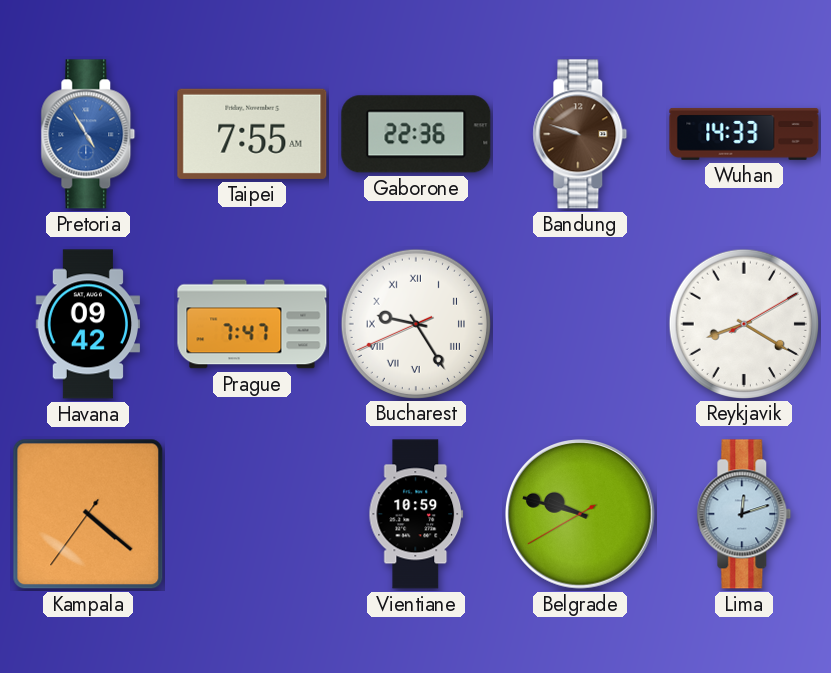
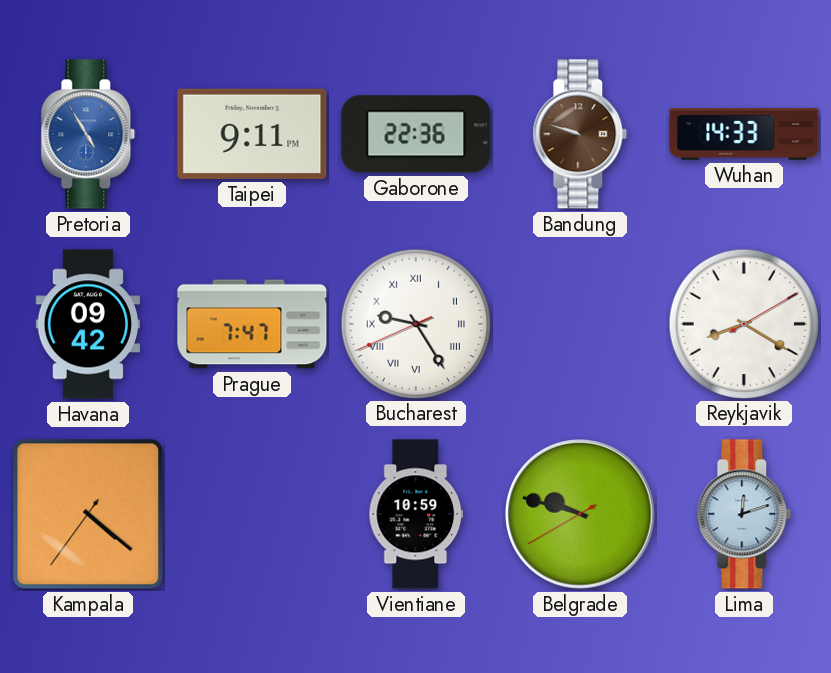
Taipei: 7:55 -> 9:11
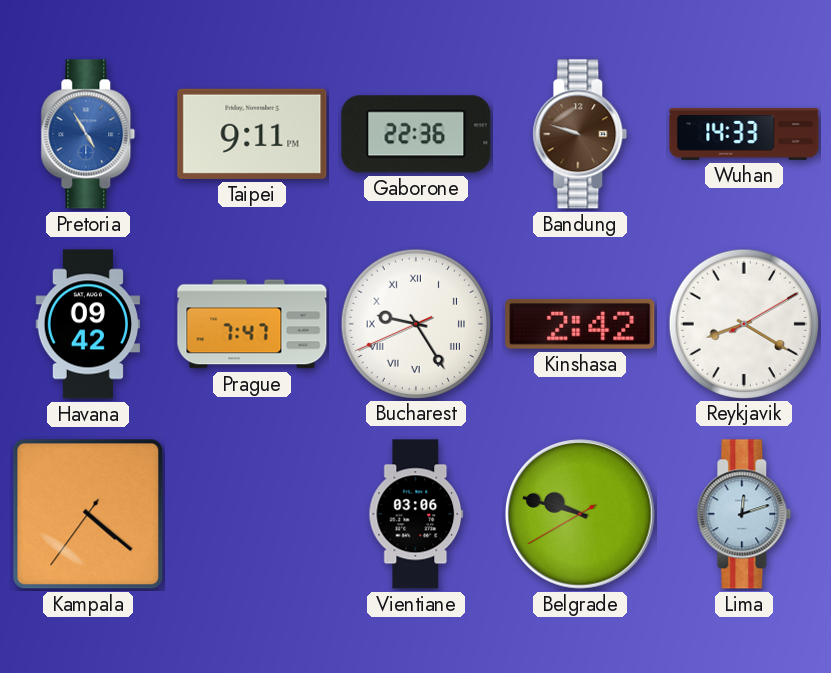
Kinshasa: none -> 2:42
Vientiane: 10:59 -> 03:06
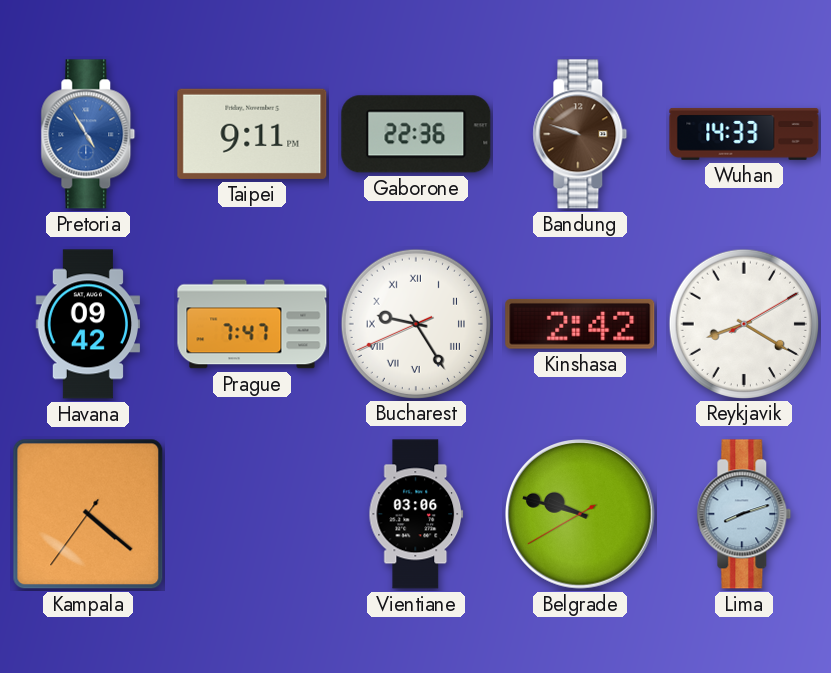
Lima: 12:12 -> 8:12
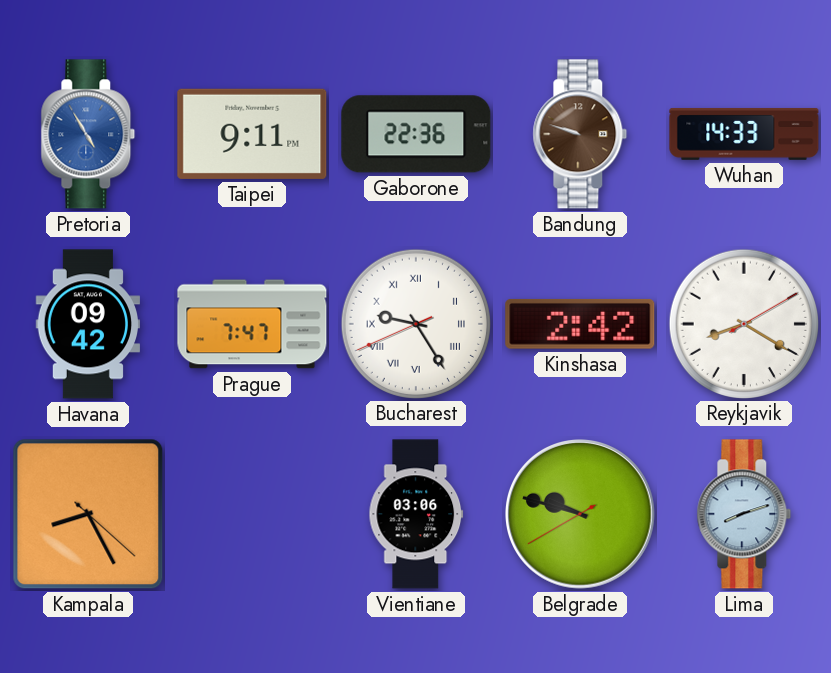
Kampala: 4:21 -> 8:25
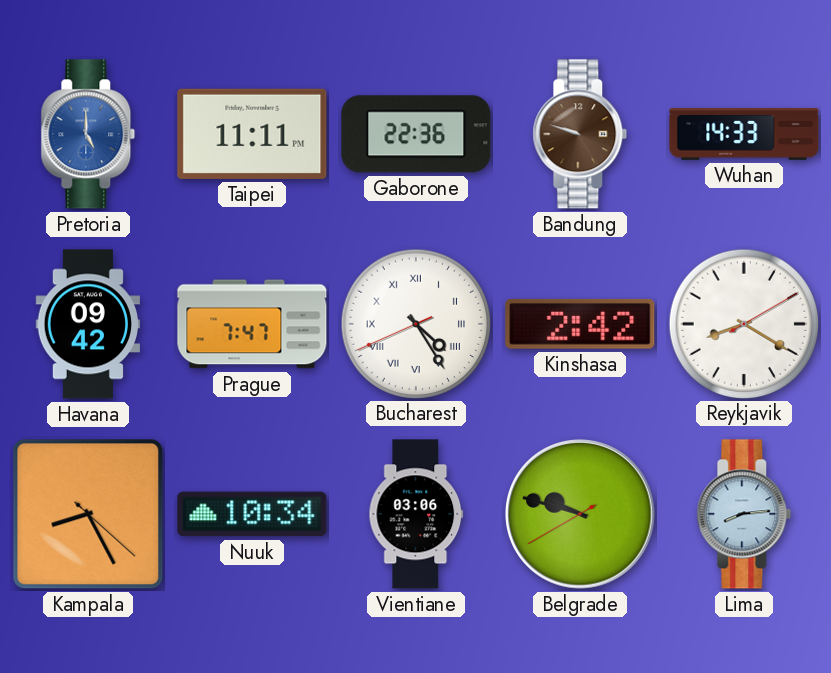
Pretoria: 4:55 -> 5:00
Taipei: 9:11 -> 11:11
Bucharest: 9:24 -> 4:24
Nuuk: none -> 10:34
Lima: 8:12 -> 8:14
